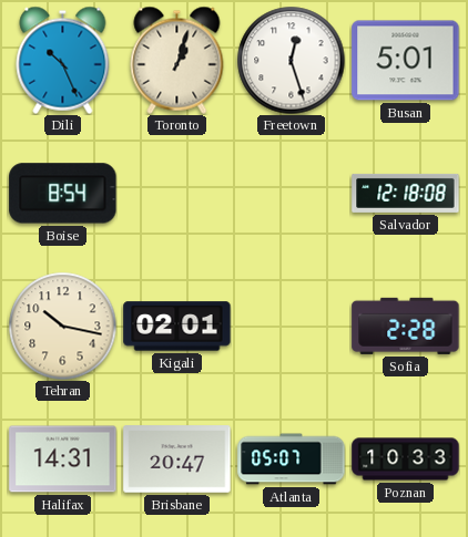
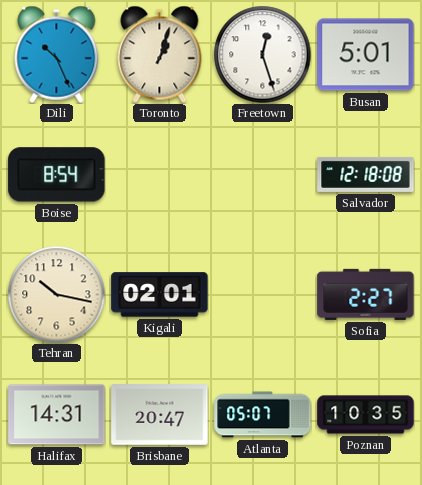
Sofia: 2:28 -> 2:27
Poznan: 10:33 -> 10:35
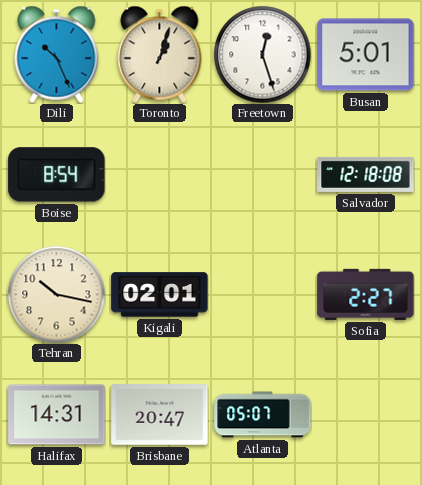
Poznan: 10:35 -> none
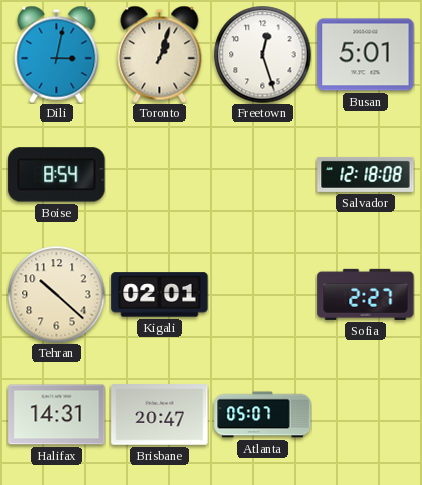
Dili: 10:26 -> 3:02
Tehran: 10:17 -> 10:22
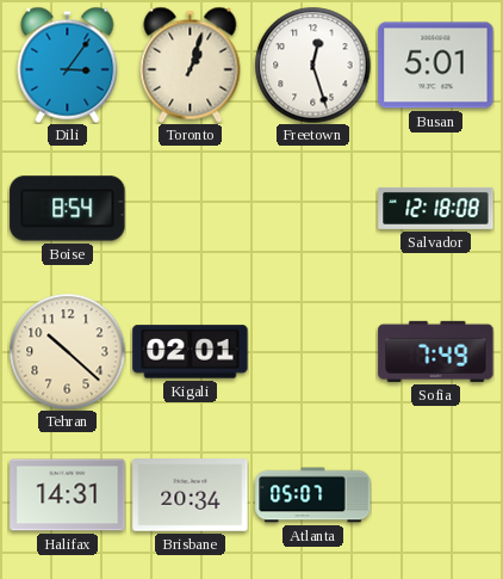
Dili: 3:02 -> 3:06
Sofia: 2:27 -> 7:49
Brisbane: 20:47 -> 20:34
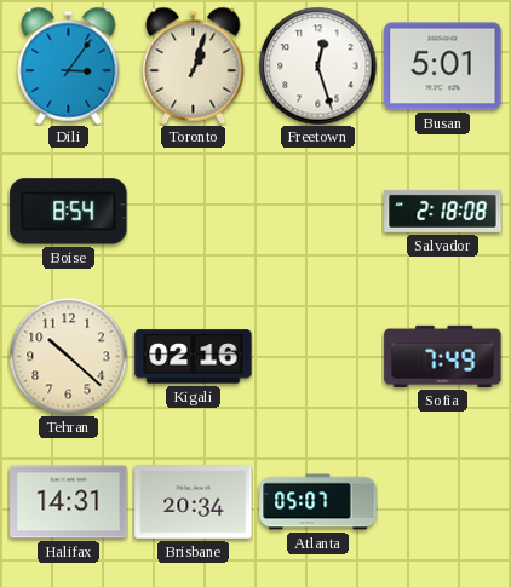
Salvador: 12:18 -> 2:18
Kigali: 02:01 -> 02:16
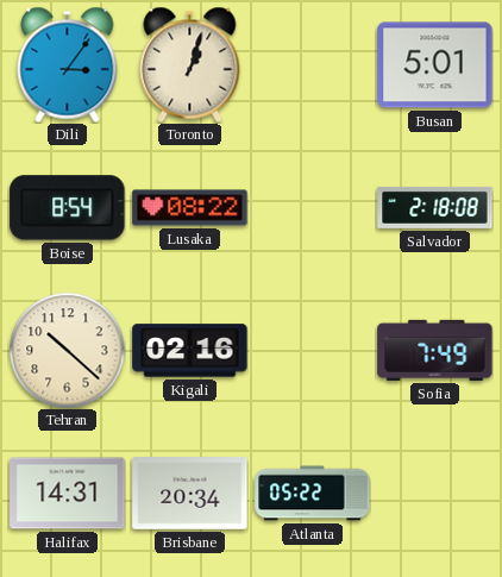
Freetown: 12:27 -> none
Lusaka: none -> 08:22
Atlanta: 05:07 -> 05:22
